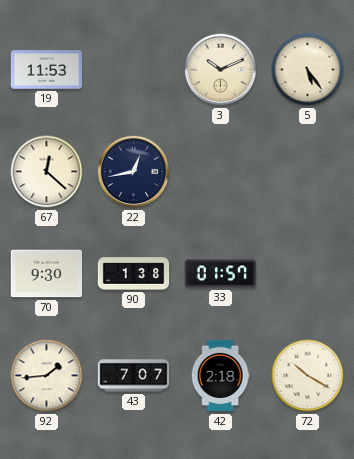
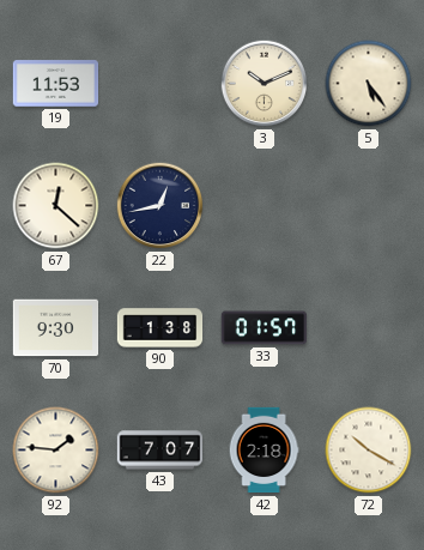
92: 1:44 -> 1:46
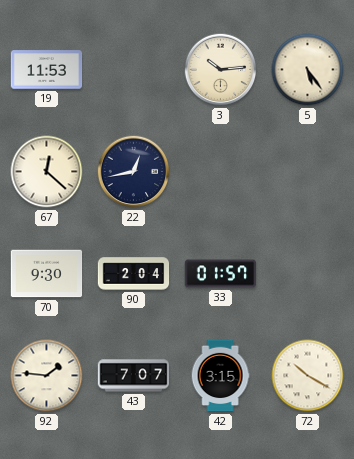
3: 10:11 -> 10:14
90: 1:38 -> 2:04
42: 2:18 -> 3:15
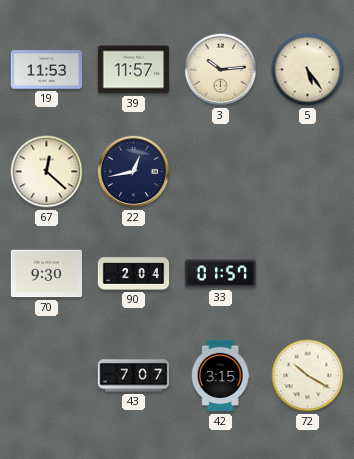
39: none -> 11:57
92: 1:46 -> none
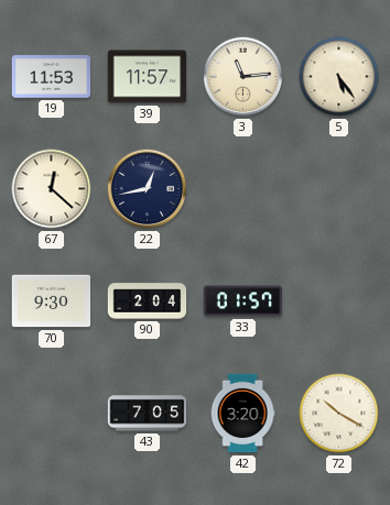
3: 10:14 -> 11:14
43: 7:07 -> 7:05
42: 3:15 -> 3:20
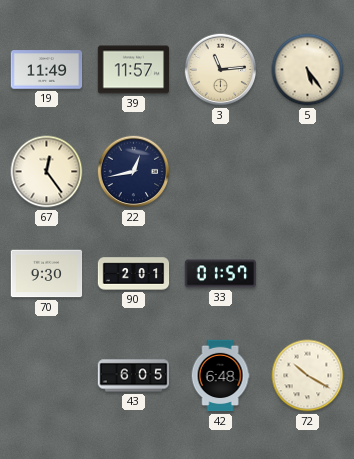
19: 11:53 -> 11:49
67: 12:22 -> 12:24
90: 2:04 -> 2:01
43: 7:05 -> 6:05
42: 3:20 -> 6:48
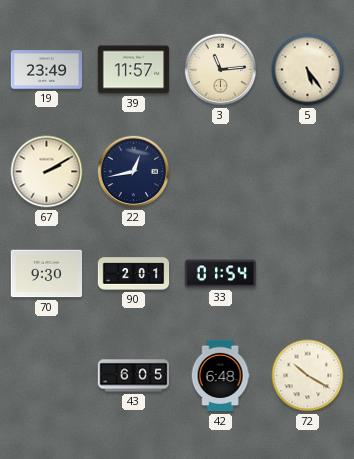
19: 11:49 -> 23:49
67: 12:24 -> 2:10
33: 01:57 -> 01:54
